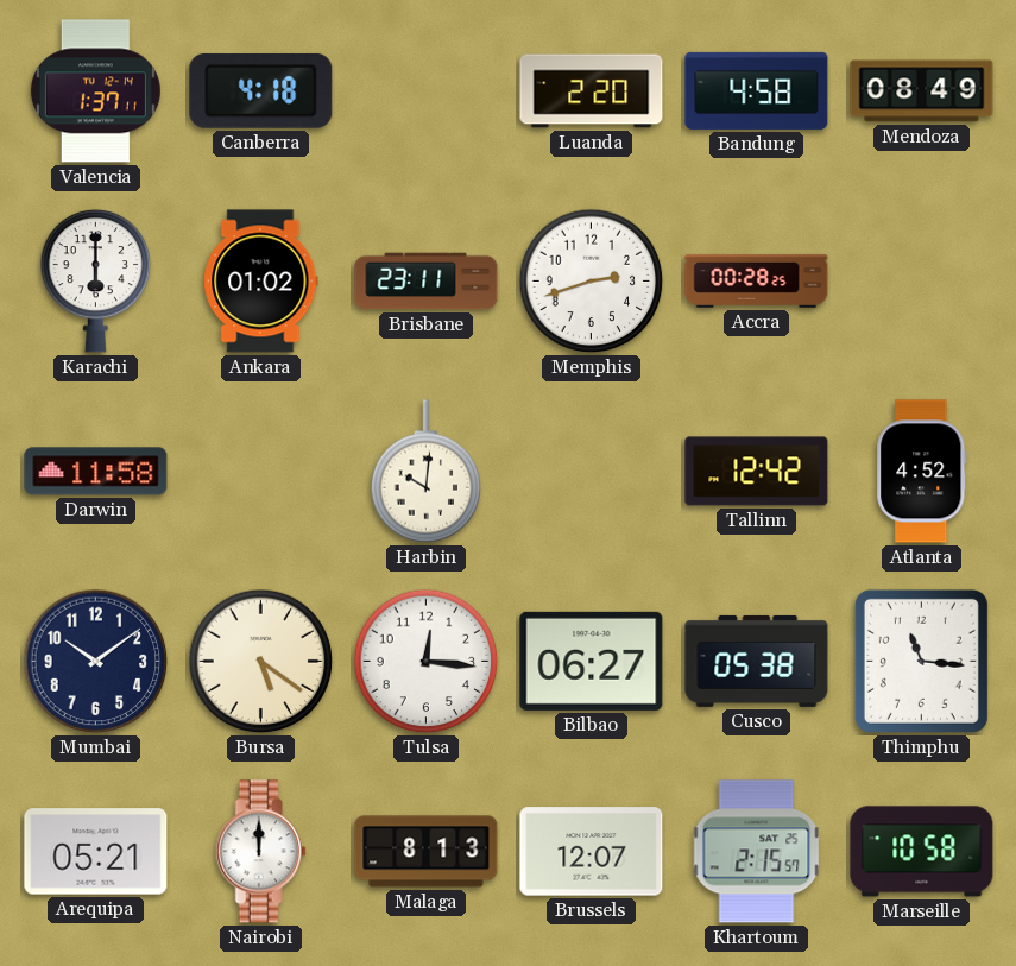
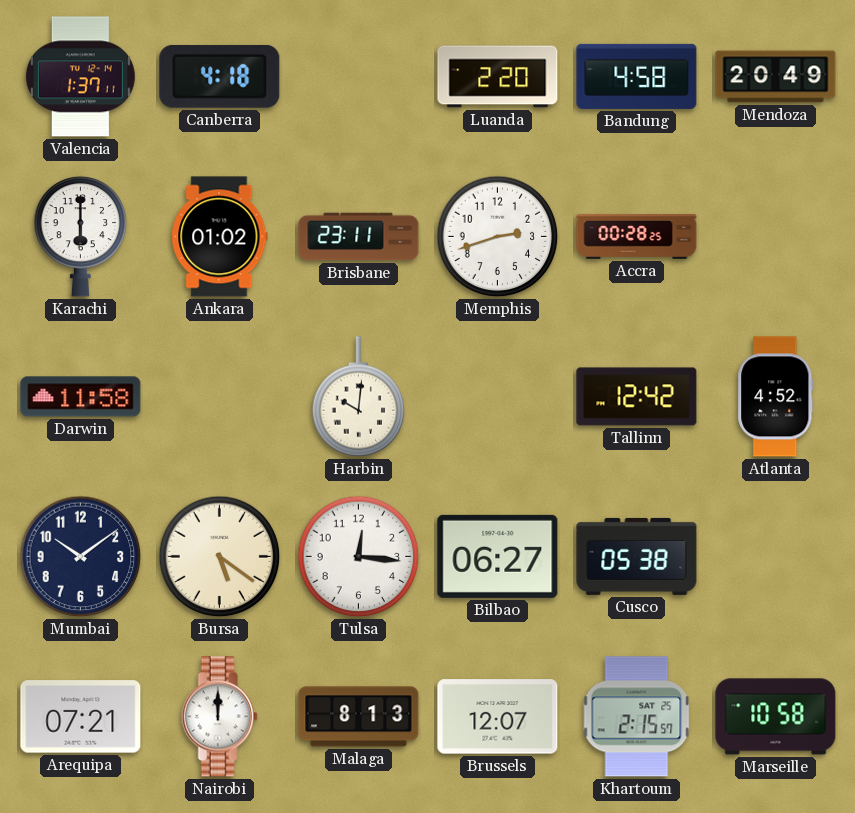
Mendoza: 08:49 -> 20:49
Thimphu: 11:16 -> none
Arequipa: 05:21 -> 07:21
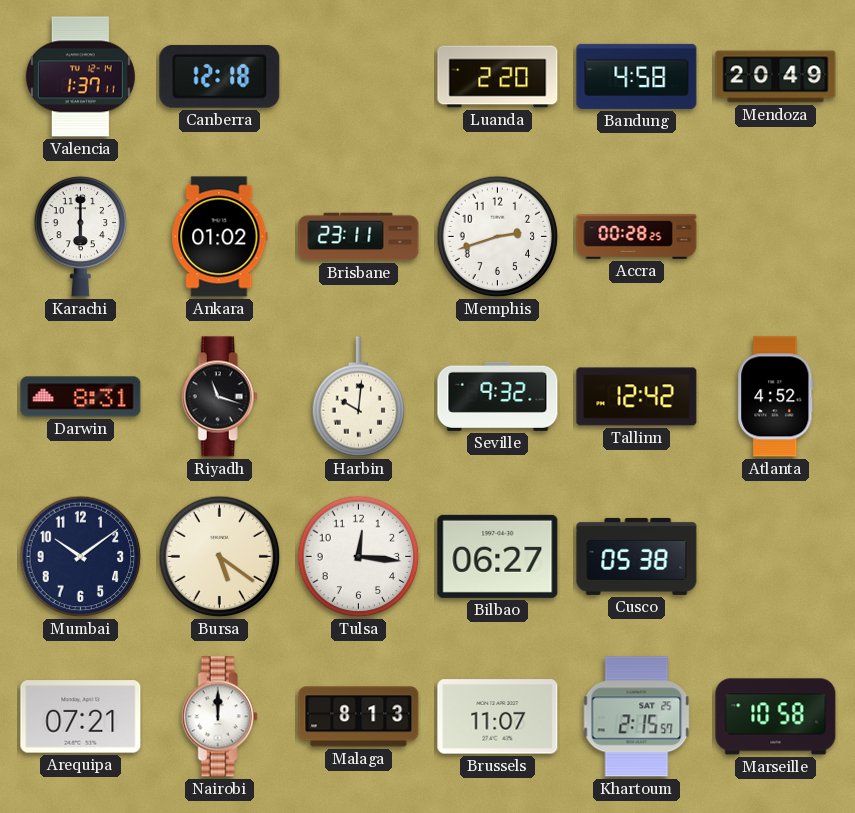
Canberra: 4:18 -> 12:18
Darwin: 11:58 -> 8:31
Riyadh: none -> 11:18
Seville: none -> 9:32
Brussels: 12:07 -> 11:07
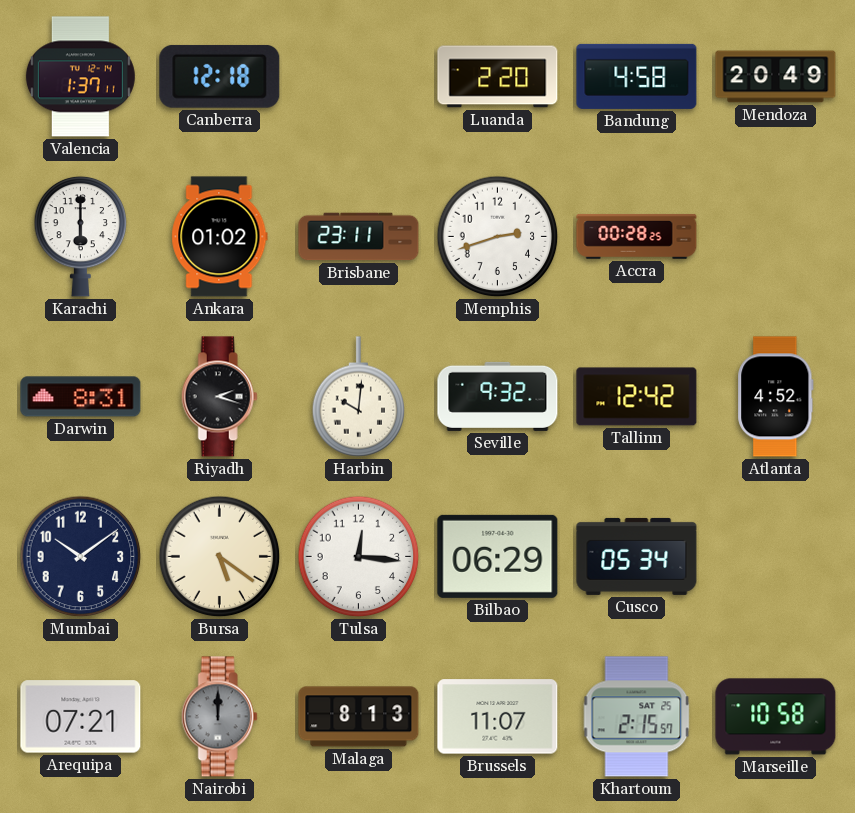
Riyadh: 11:18 -> 2:18
Bilbao: 06:27 -> 06:29
Cusco: 05:38 -> 05:34
Nairobi dial: white -> grey
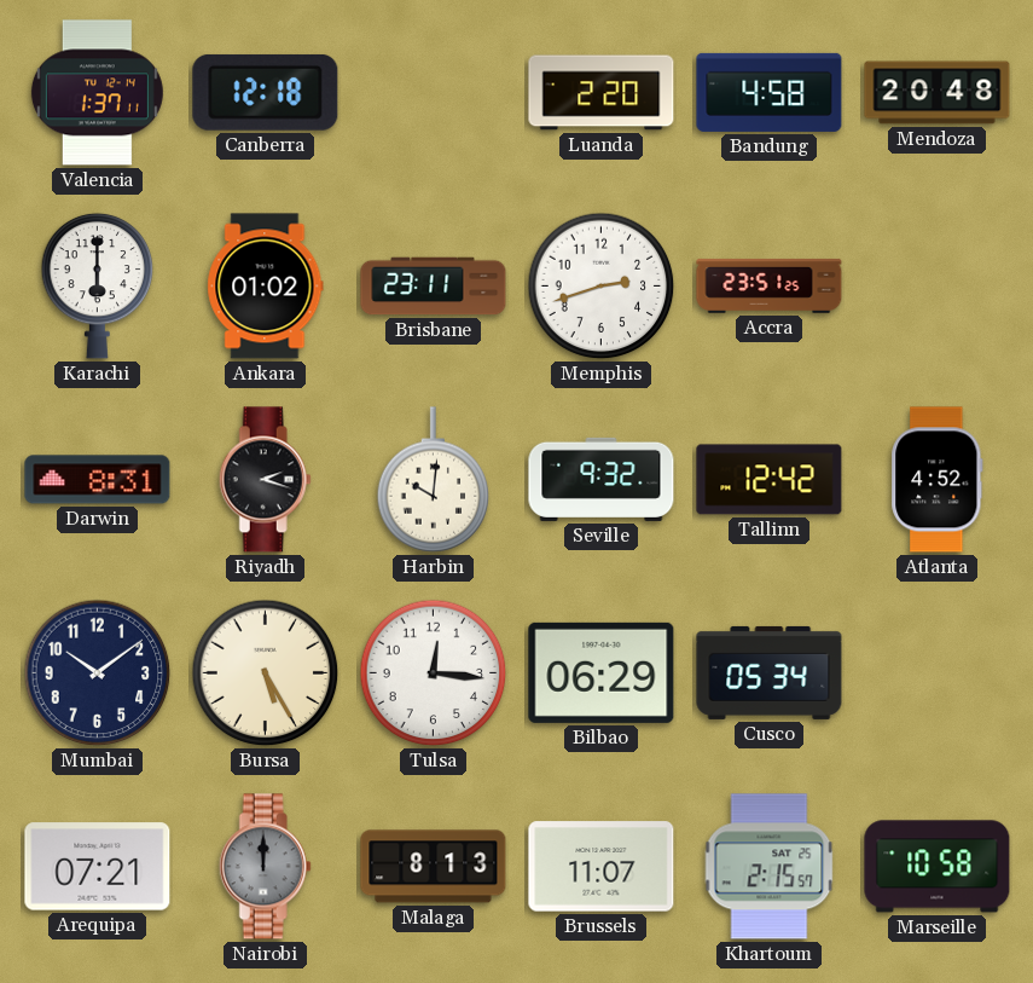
Mendoza: 20:49 -> 20:48
Accra: 00:28 -> 23:51
Bursa: 5:21 -> 5:25
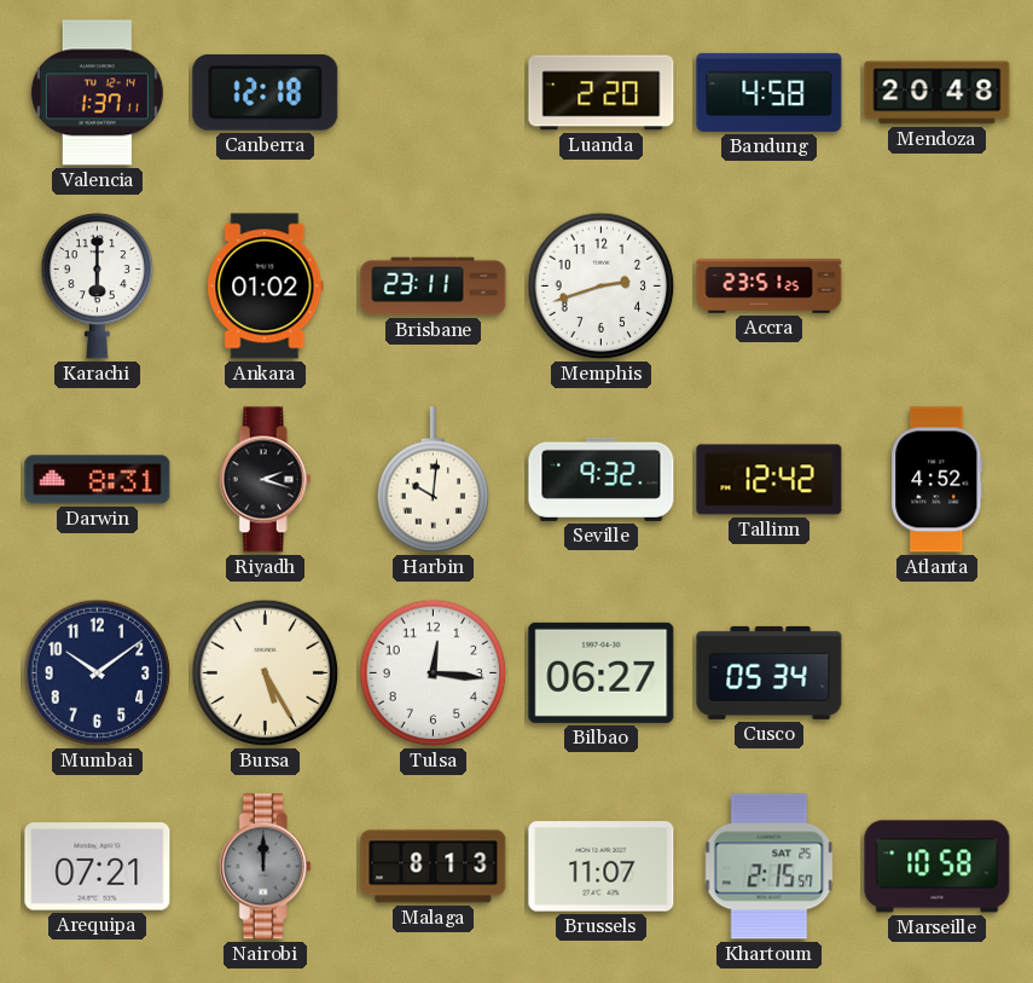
Bilbao: 06:29 -> 06:27
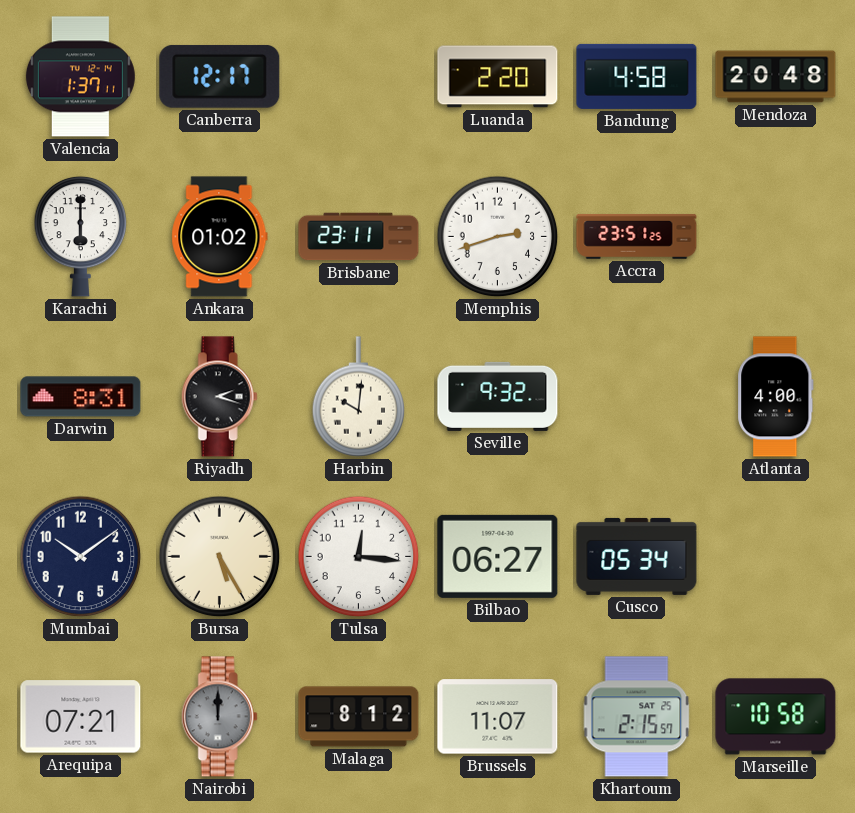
Canberra: 12:18 -> 12:17
Tallinn: 12:42 -> none
Atlanta: 4:52 -> 4:00
Malaga: 8:13 -> 8:12
